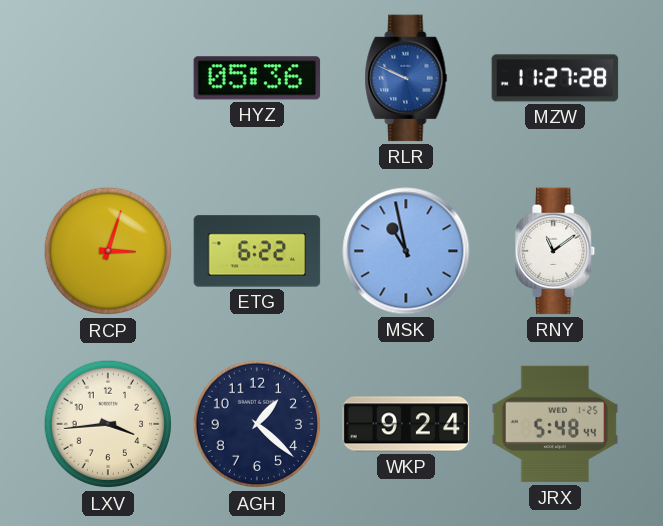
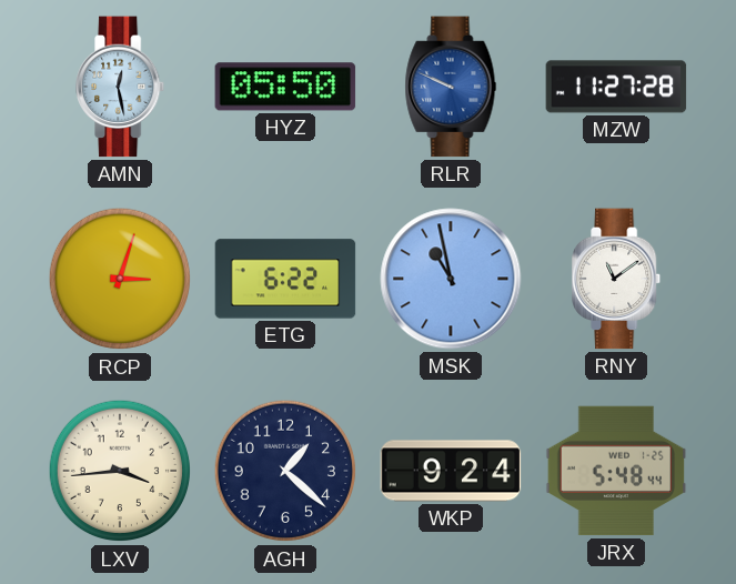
AMN: none -> 12:28
HYZ: 05:36 -> 05:50
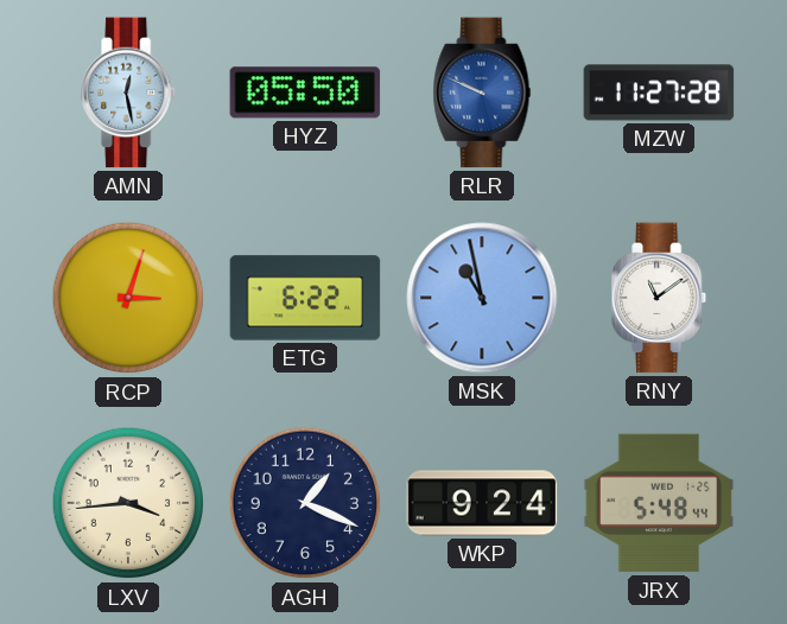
AGH: 1:22 -> 1:19
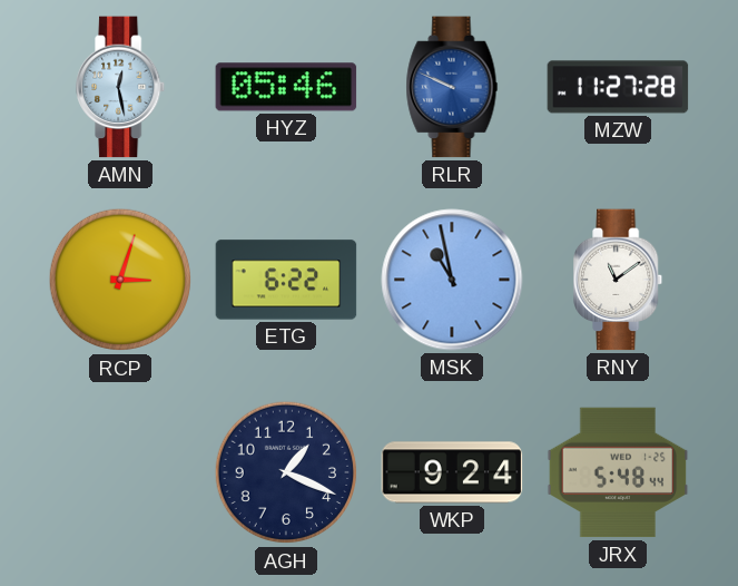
HYZ: 05:50 -> 05:46
LXV: 3:44 -> none
